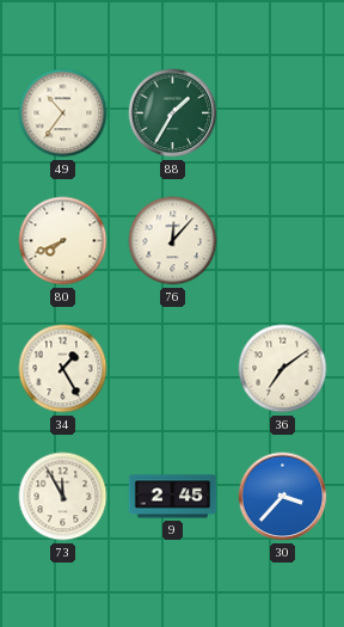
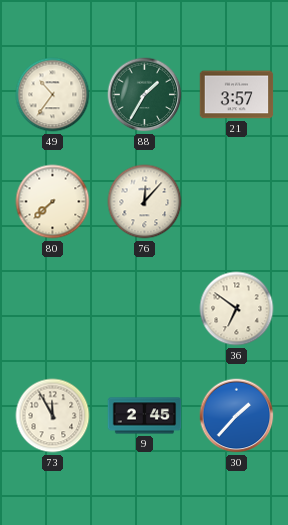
21: none -> 3:57
80: 7:41 -> 7:38
34: 1:25 -> none
36: 7:09 -> 6:51
30: 3:37 -> 1:37
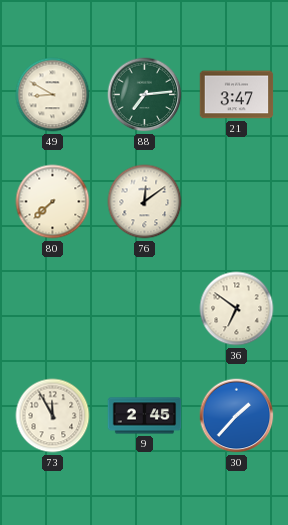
49: 10:36 -> 8:50
88: 1:35 -> 7:14
21: 3:57 -> 3:47
76: 12:07 -> 12:09
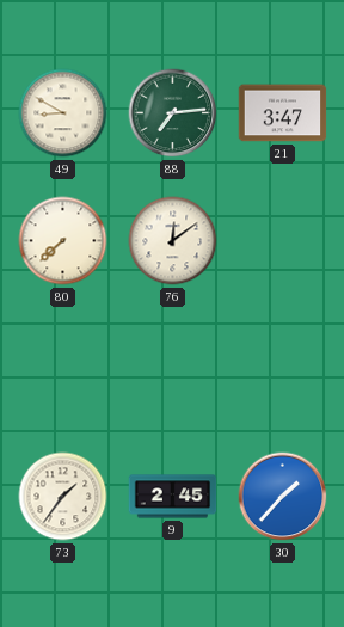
36: 6:51 -> none
73: 11:55 -> 1:36
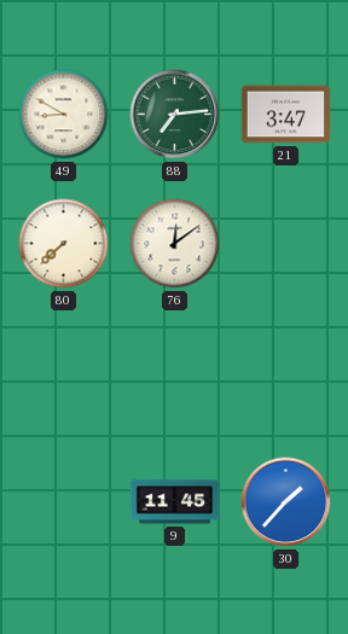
73: 1:36 -> none
9: 2:45 -> 11:45
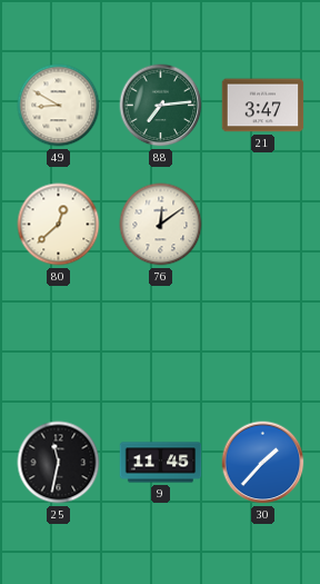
80: 7:38 -> 12:38
25: none -> 11:32
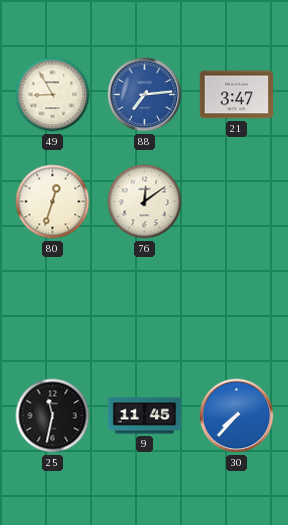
49: 8:50 -> 8:55
88 dial: green -> blue
80: 12:38 -> 12:33
30: 1:37 -> 7:37
